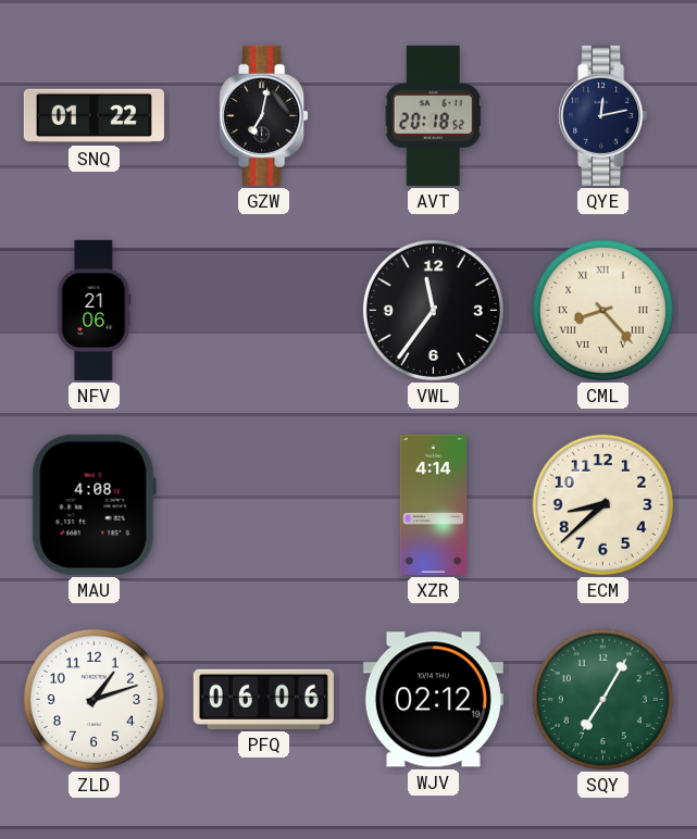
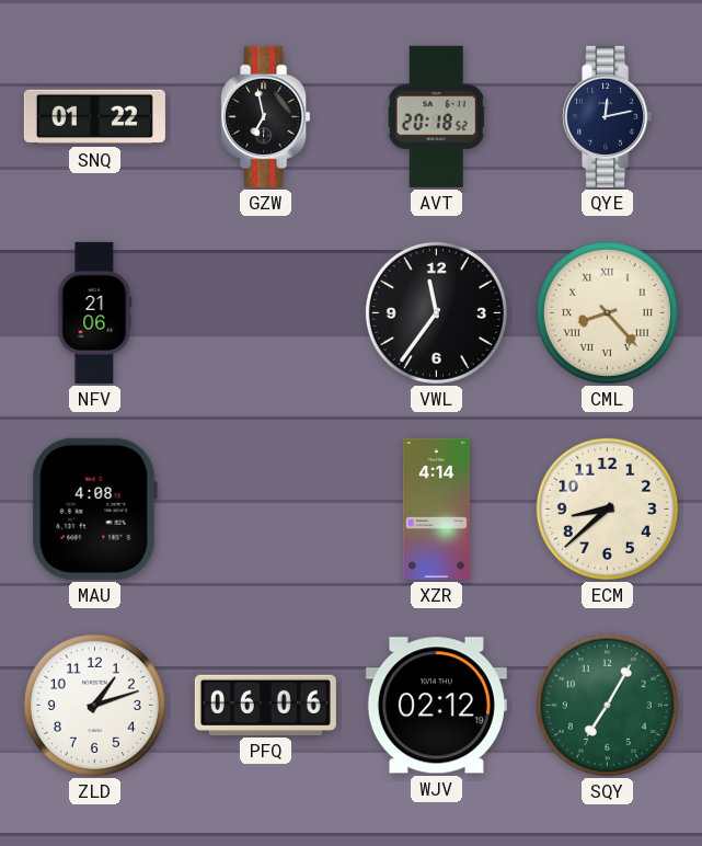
GZW: 7:02 -> 6:58
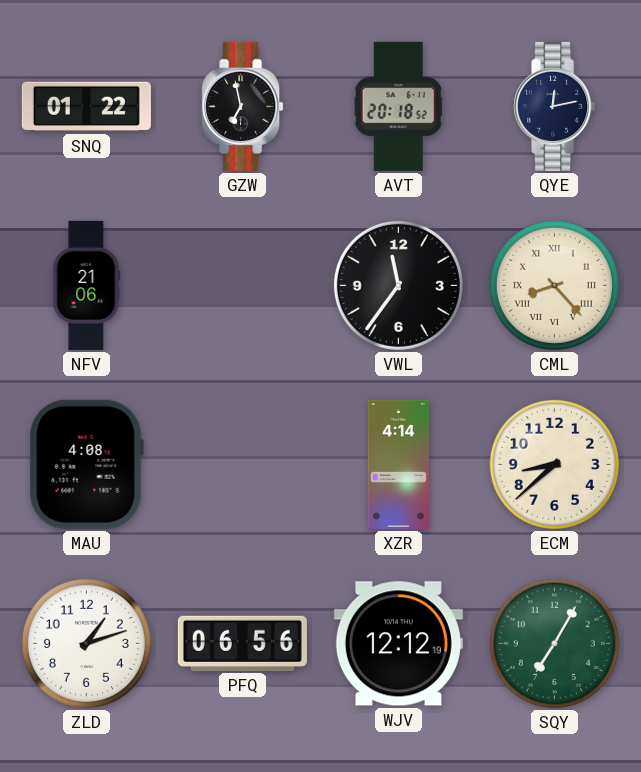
PFQ: 06:06 -> 06:56
WJV: 02:12 -> 12:12
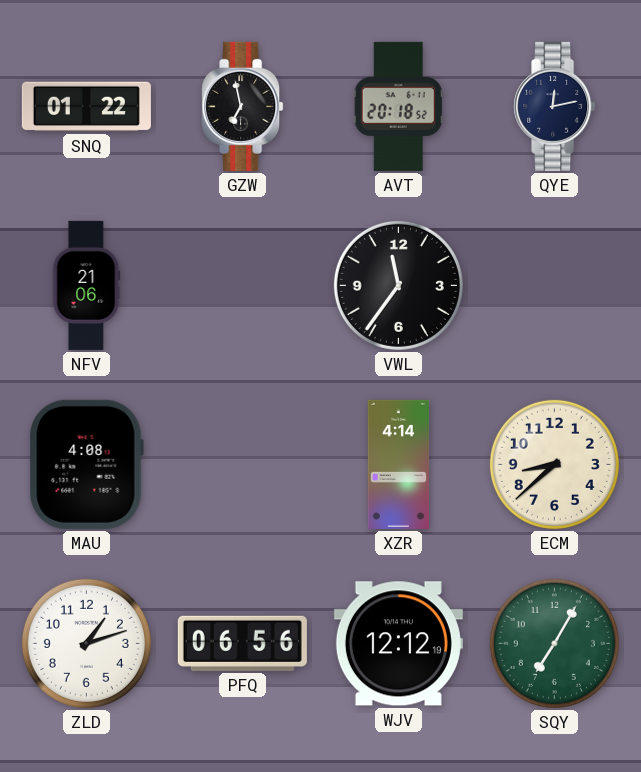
CML: 8:23 -> none
